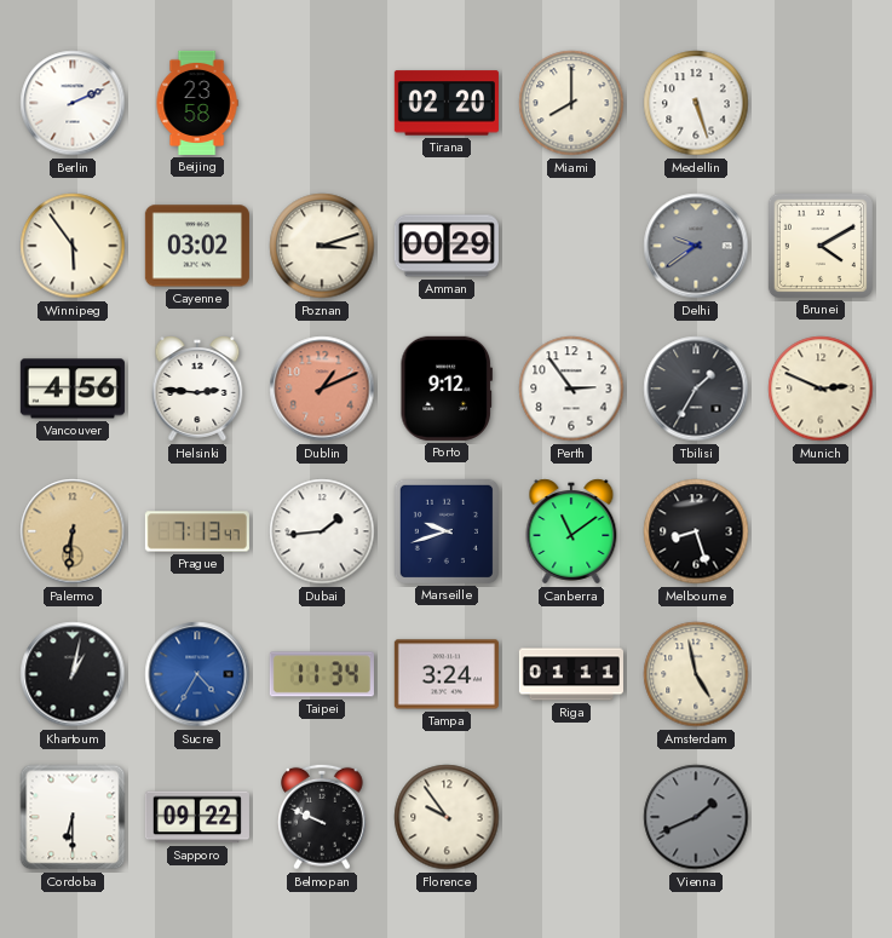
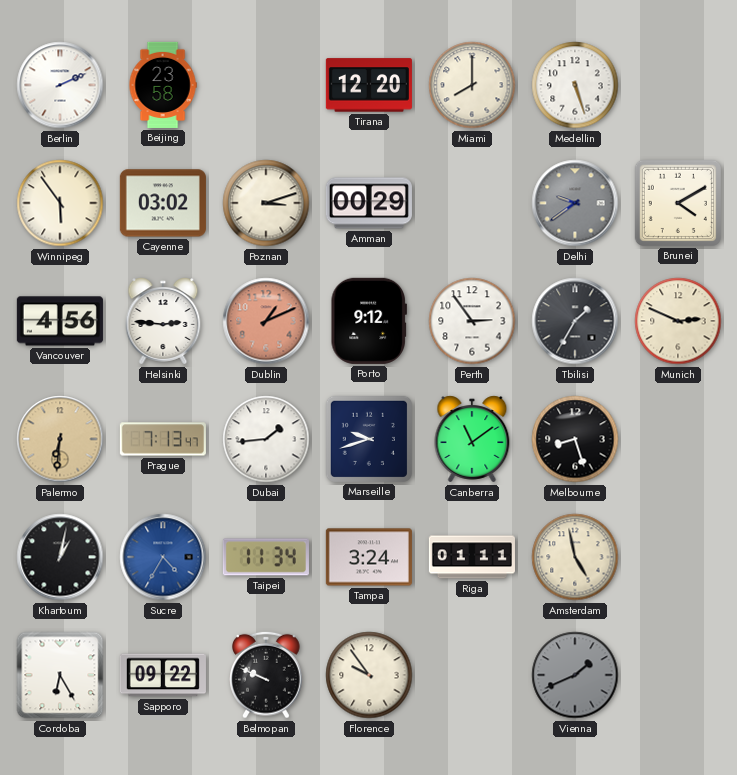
Tirana: 02:20 -> 12:20
Cordoba: 6:30 -> 6:25
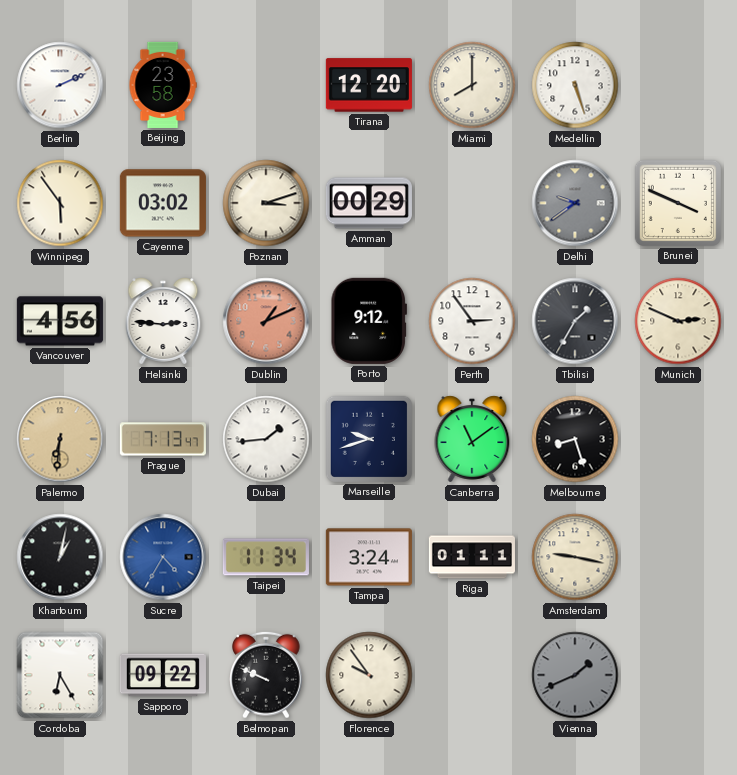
Brunei: 4:10 -> 3:49
Amsterdam: 4:58 -> 9:17
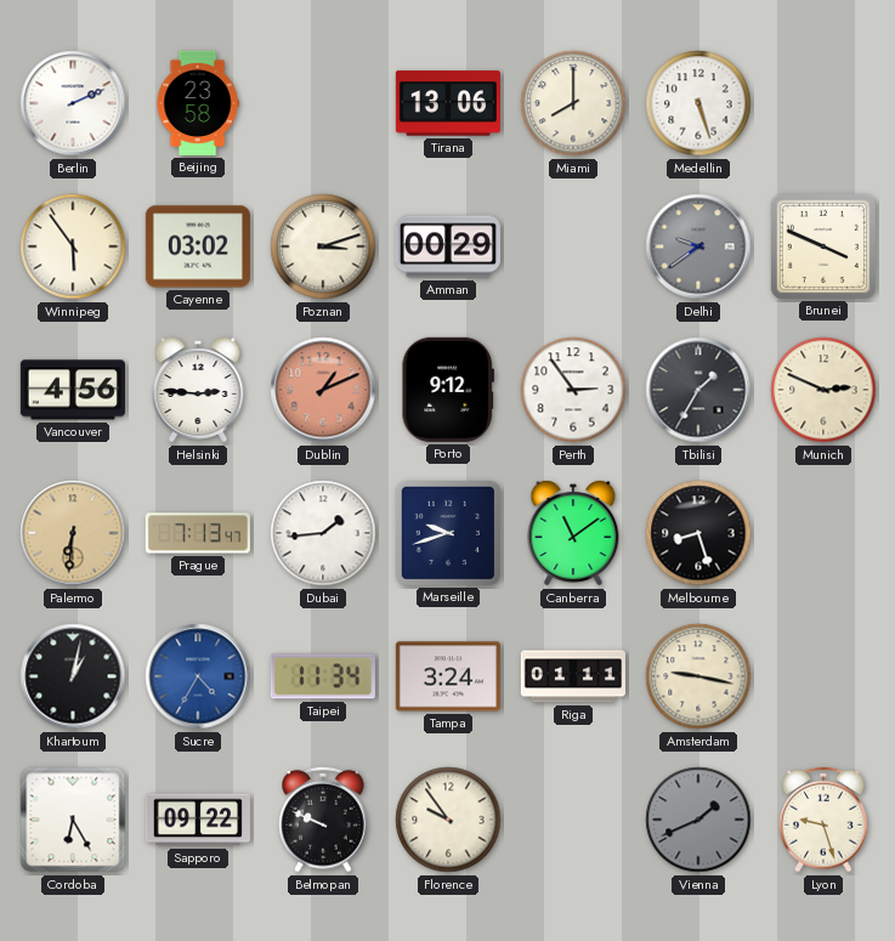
Tirana: 12:20 -> 13:06
Lyon: none -> 9:27
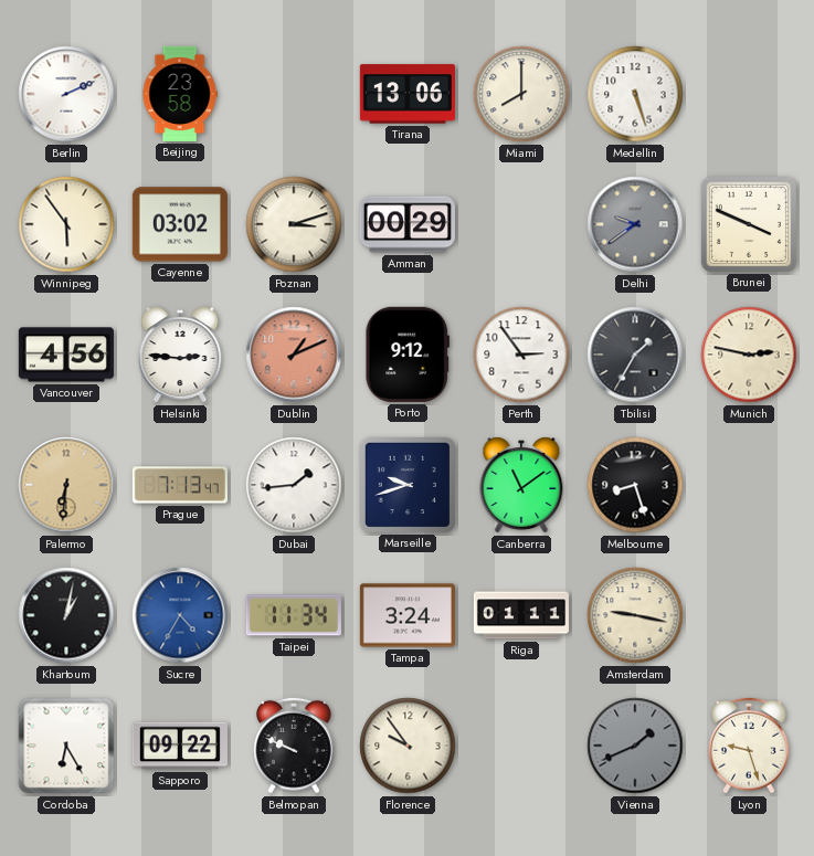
Munich: 2:49 -> 2:47
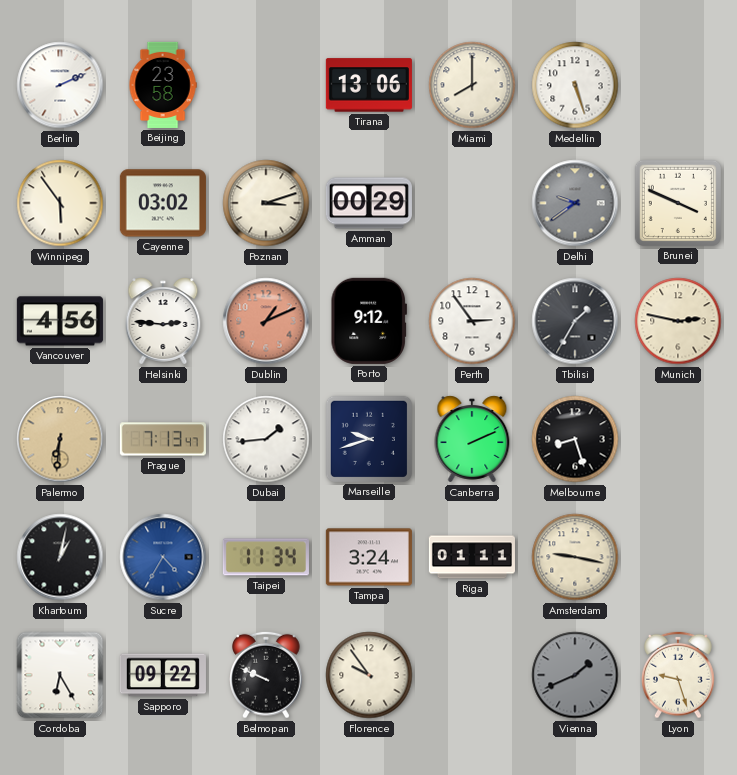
Canberra: 11:09 -> 2:11
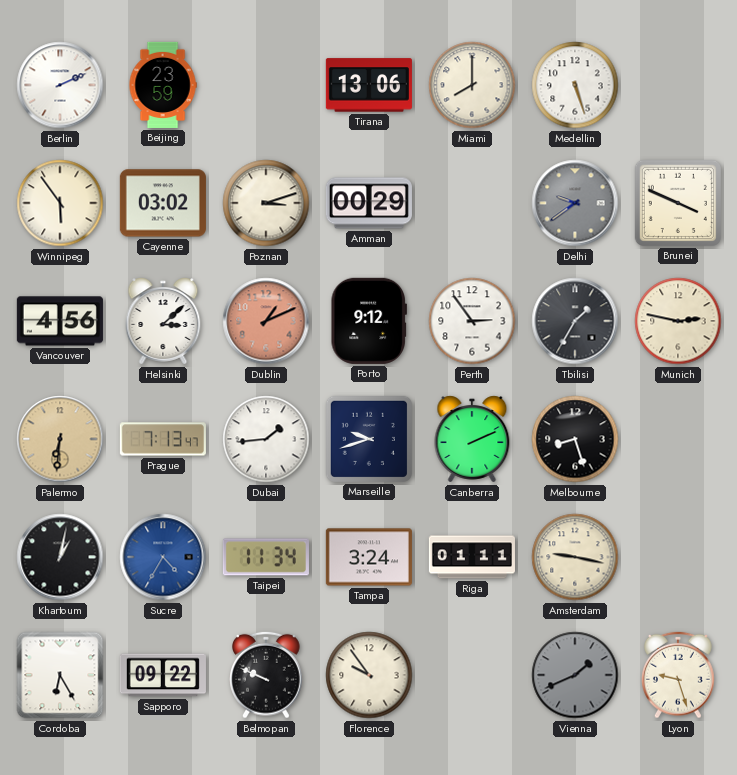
Beijing: 23:58 -> 23:59
Helsinki: 2:46 -> 3:08
